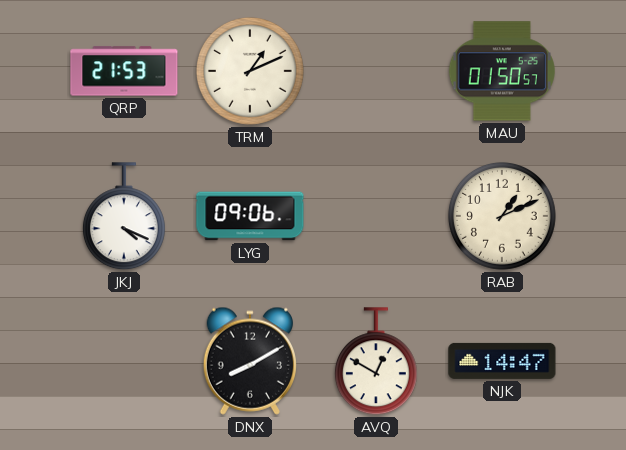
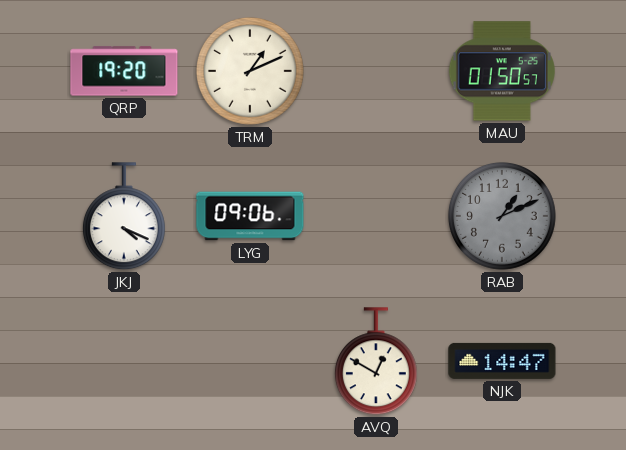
QRP: 21:53 -> 19:20
RAB dial: cream -> grey
DNX: 8:10 -> none
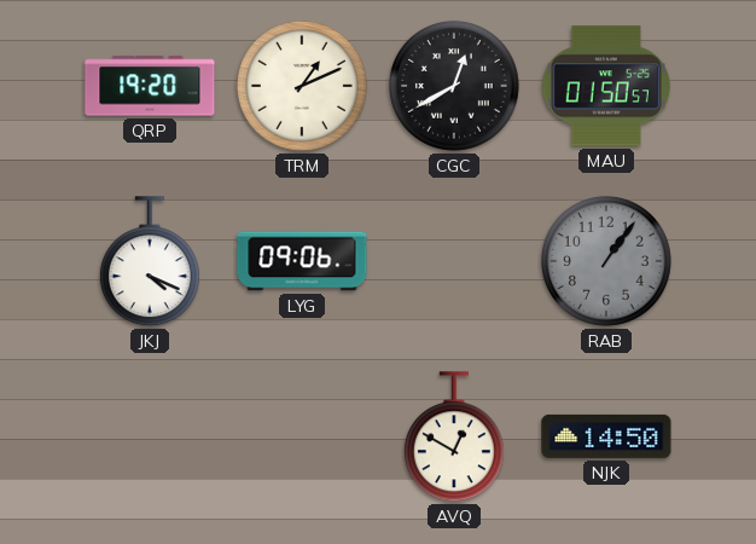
CGC: none -> 12:40
RAB: 1:11 -> 1:06
NJK: 14:47 -> 14:50
